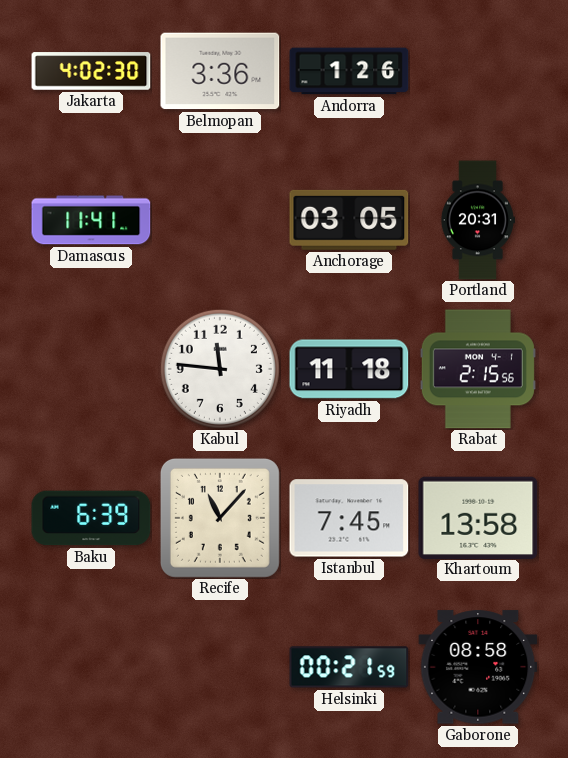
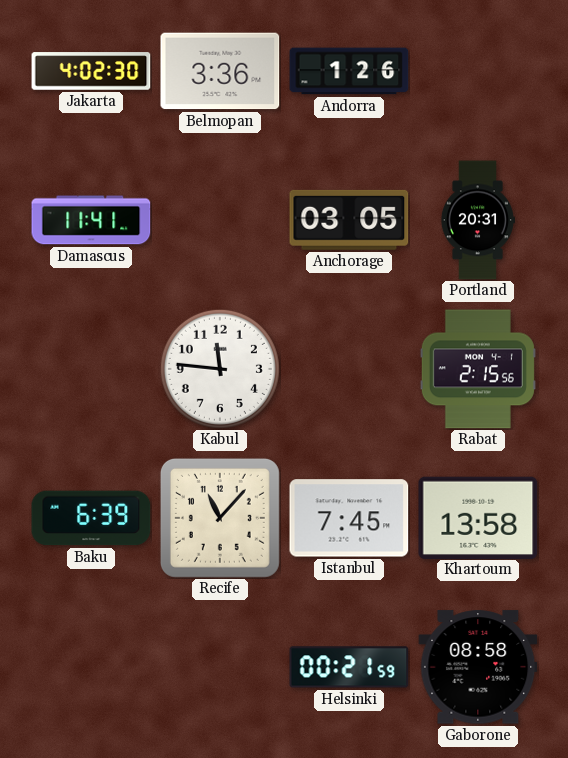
Riyadh: 11:18 -> none
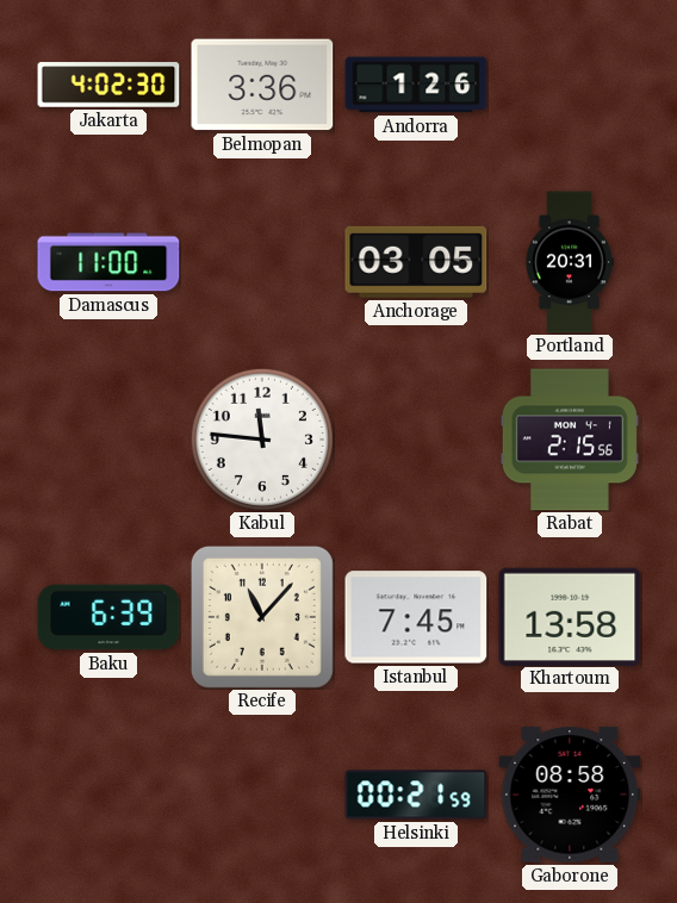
Damascus: 11:41 -> 11:00
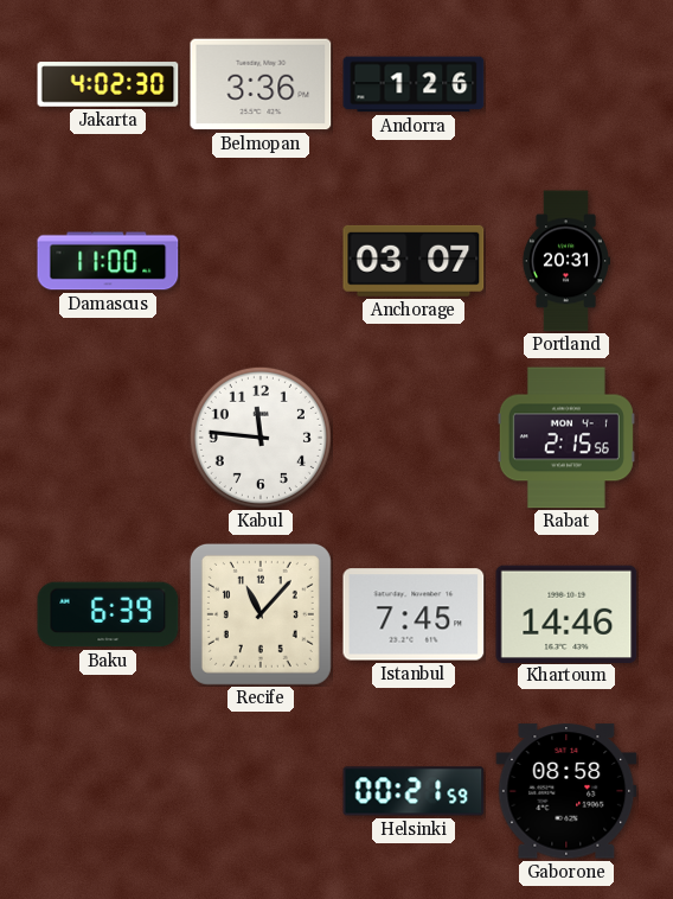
Anchorage: 03:05 -> 03:07
Khartoum: 13:58 -> 14:46
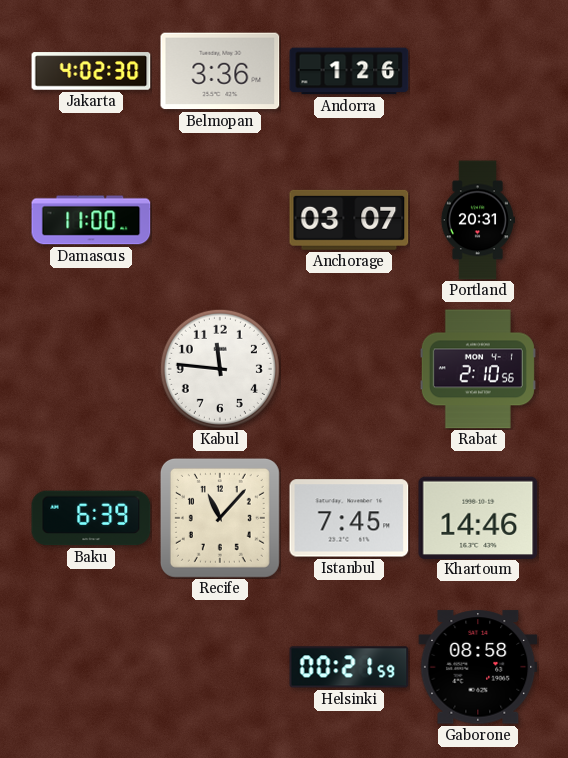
Rabat: 2:15 -> 2:10
